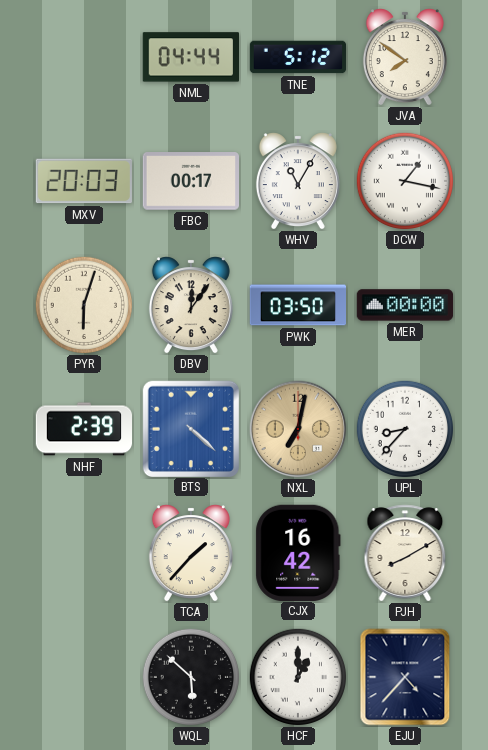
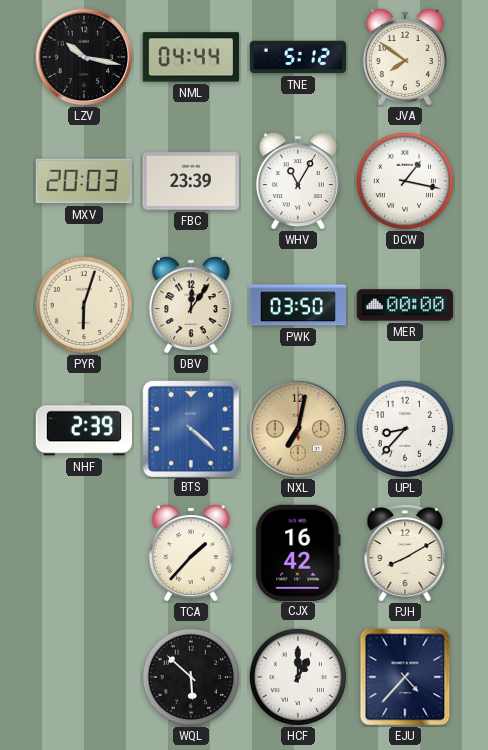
LZV: none -> 10:17
FBC: 00:17 -> 23:39
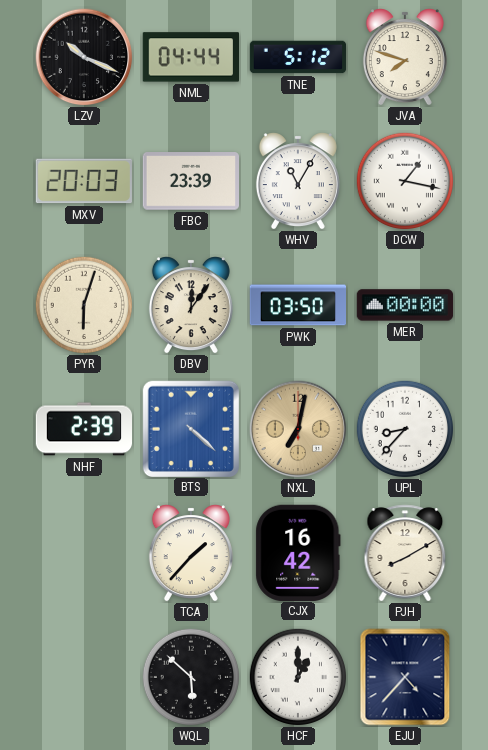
LZV: 10:17 -> 10:19
JVA: 7:51 -> 7:48
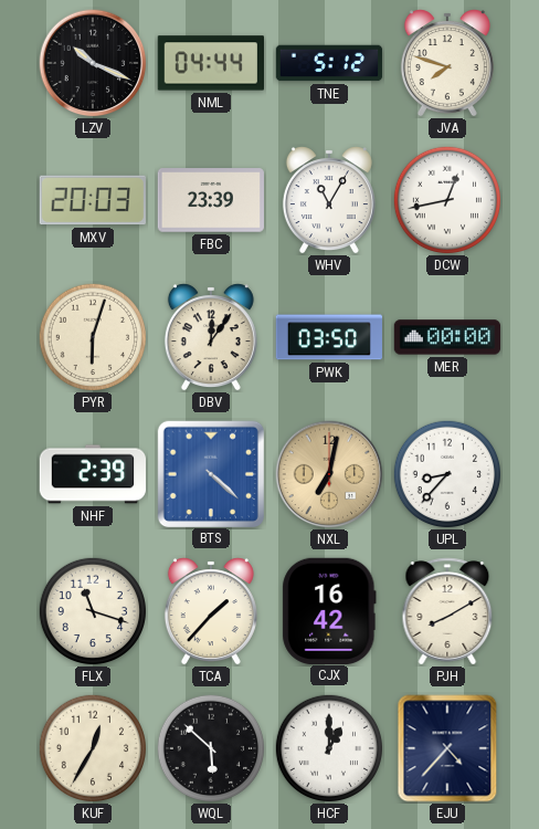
DCW: 1:17 -> 12:43
FLX: none -> 11:18
KUF: none -> 12:35
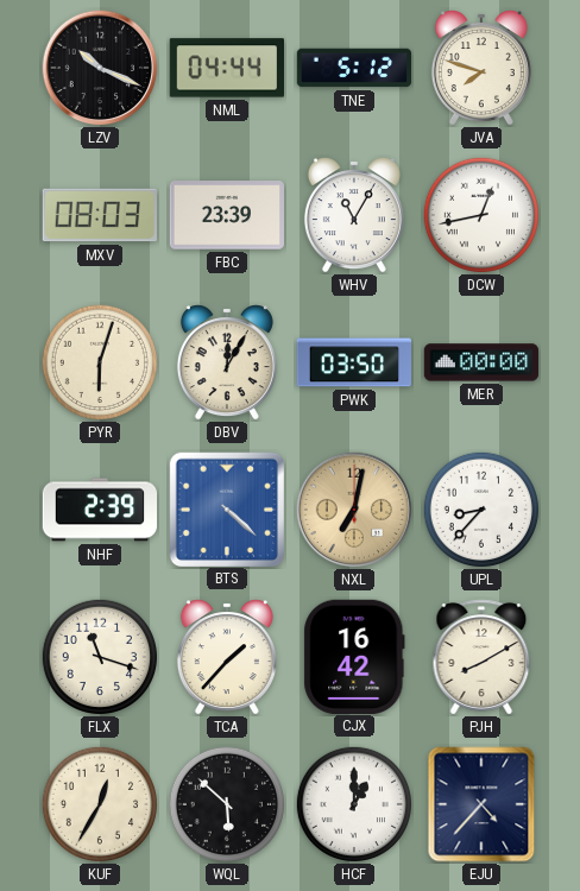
MXV: 20:03 -> 08:03
DBV: 12:06 -> 12:05
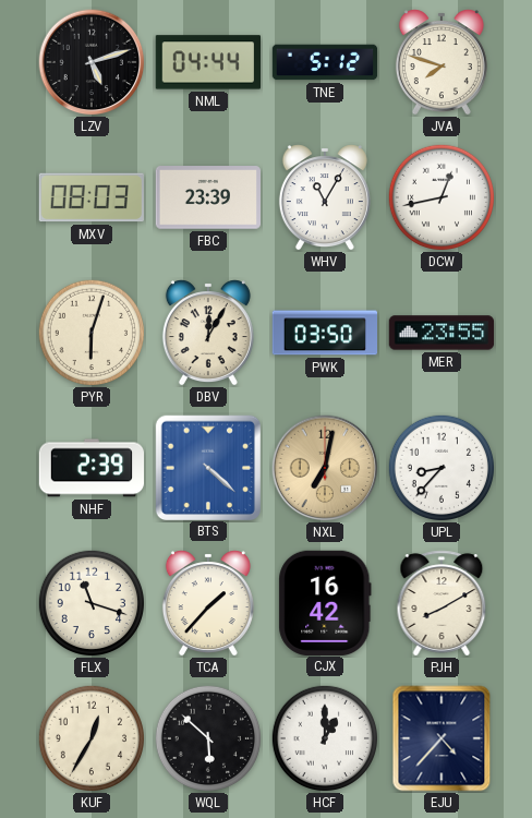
LZV: 10:19 -> 5:12
MER: 00:00 -> 23:55
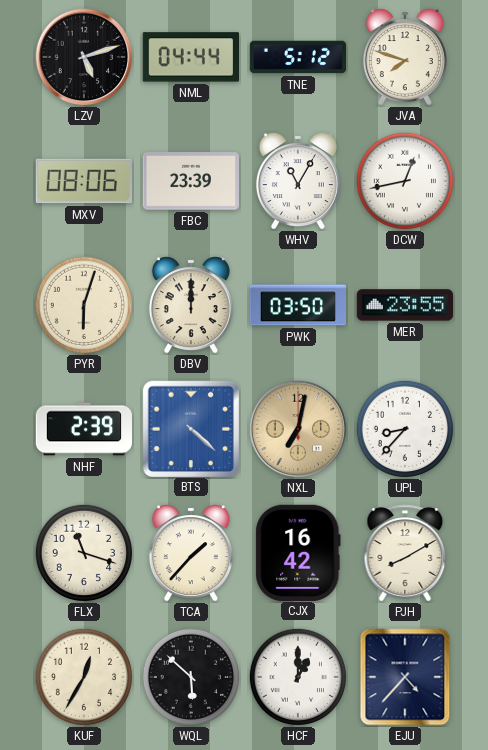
MXV: 08:03 -> 08:06
DBV: 12:05 -> 12:00
